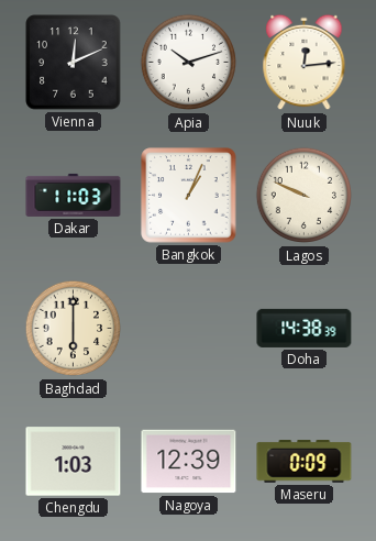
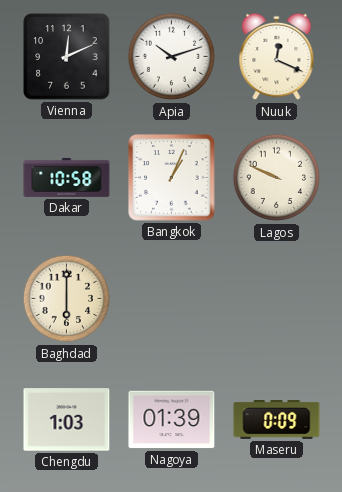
Nuuk: 12:14 -> 12:19
Dakar: 11:03 -> 10:58
Doha: 14:38 -> none
Nagoya: 12:39 -> 01:39
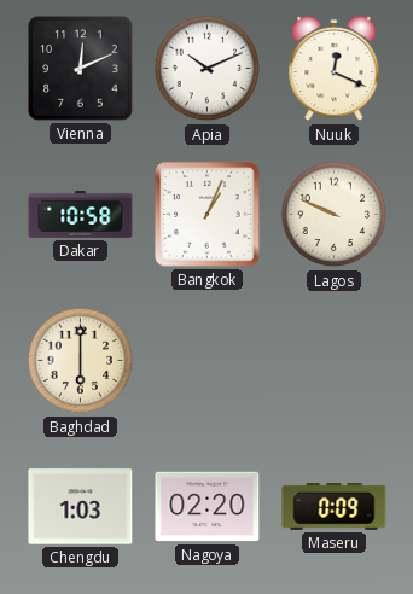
Apia: 10:12 -> 10:11
Nagoya: 01:39 -> 02:20
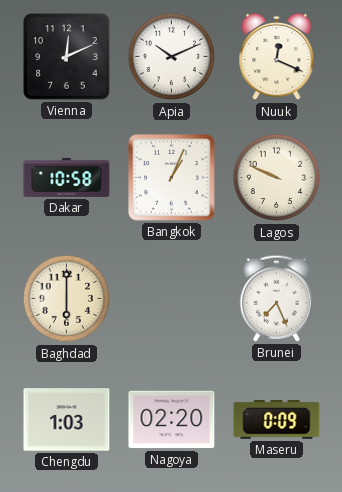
Brunei: none -> 7:26
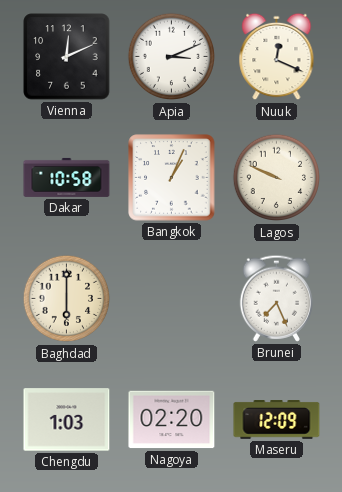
Apia: 10:11 -> 3:11
Maseru: 0:09 -> 12:09
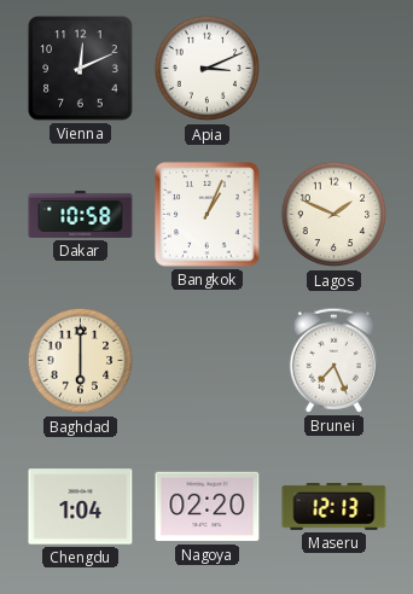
Nuuk: 12:19 -> none
Lagos: 9:49 -> 1:49
Chengdu: 1:03 -> 1:04
Maseru: 12:09 -> 12:13
